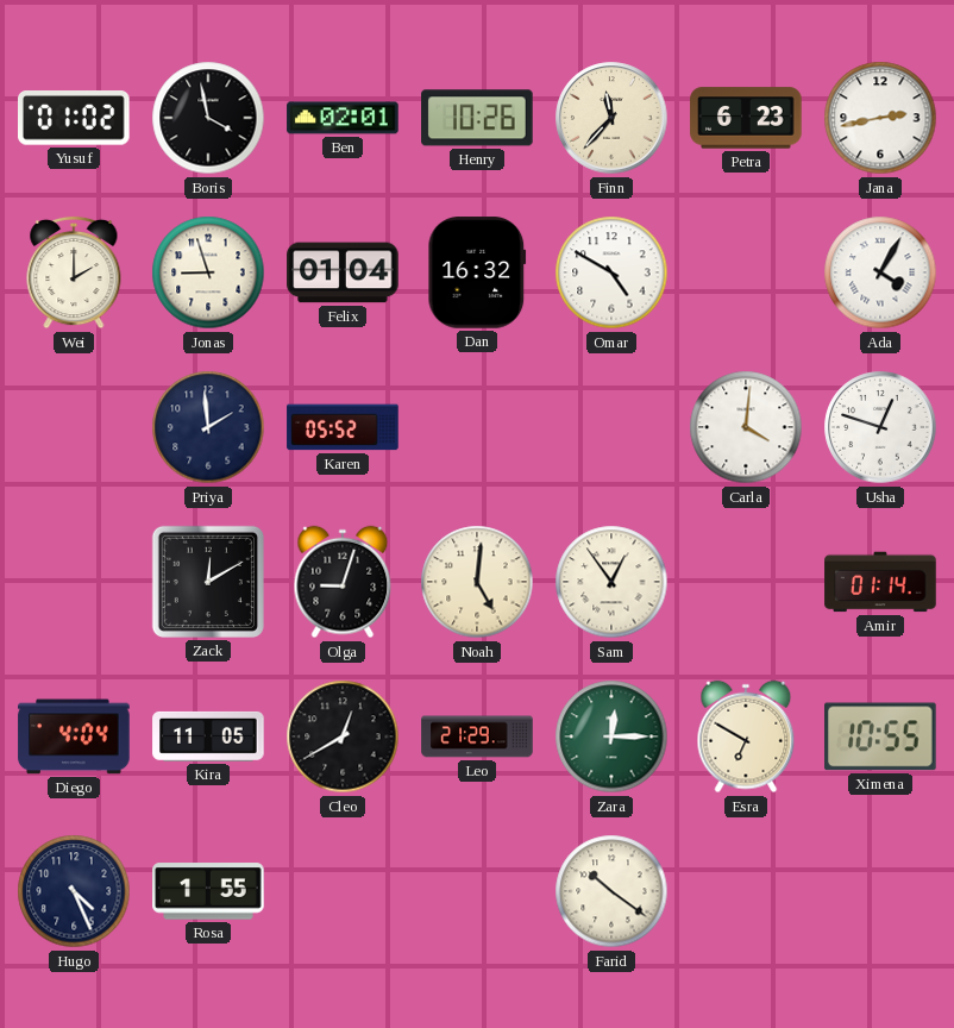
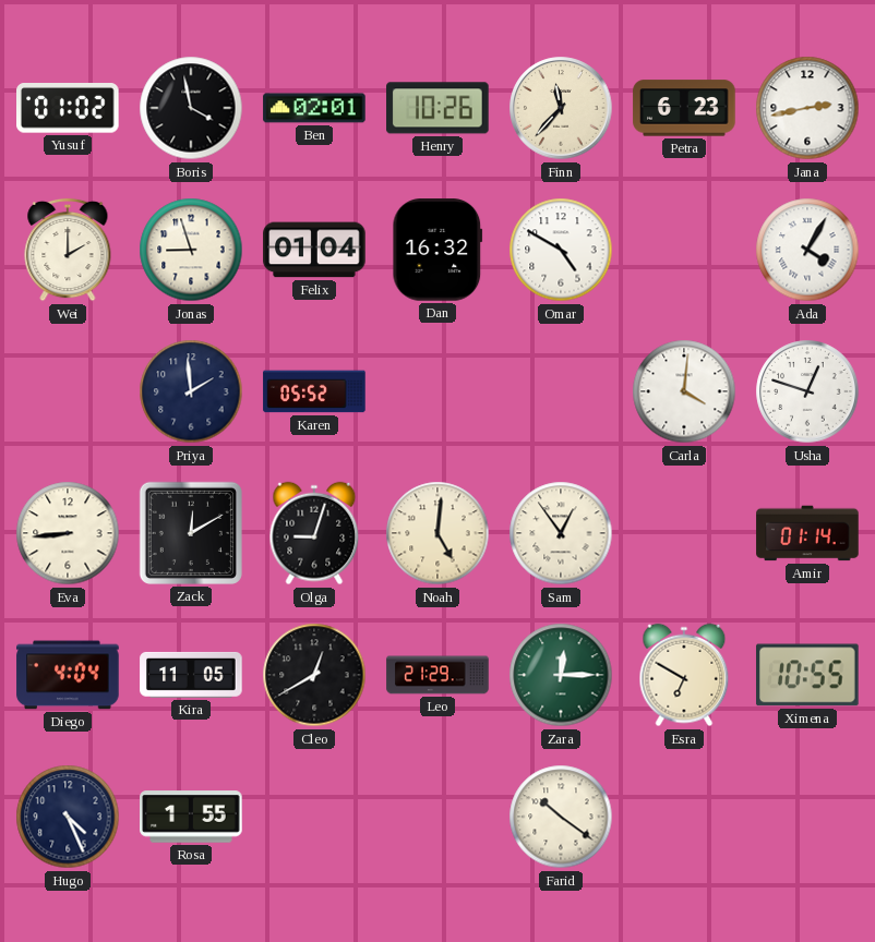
Eva: none -> 8:44
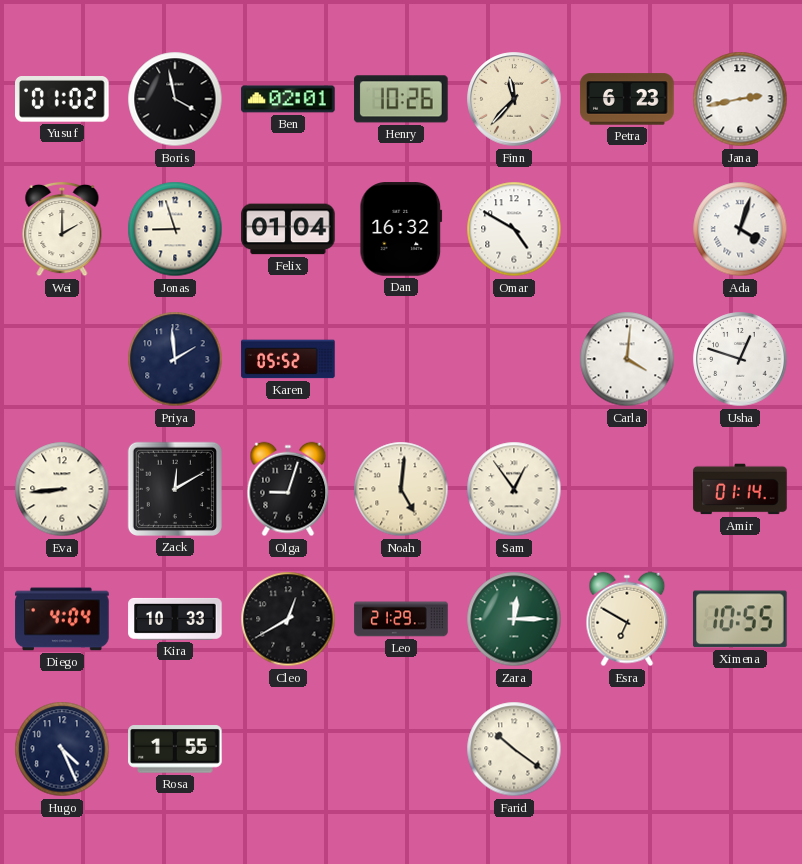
Ada: 4:05 -> 4:03
Kira: 11:05 -> 10:33
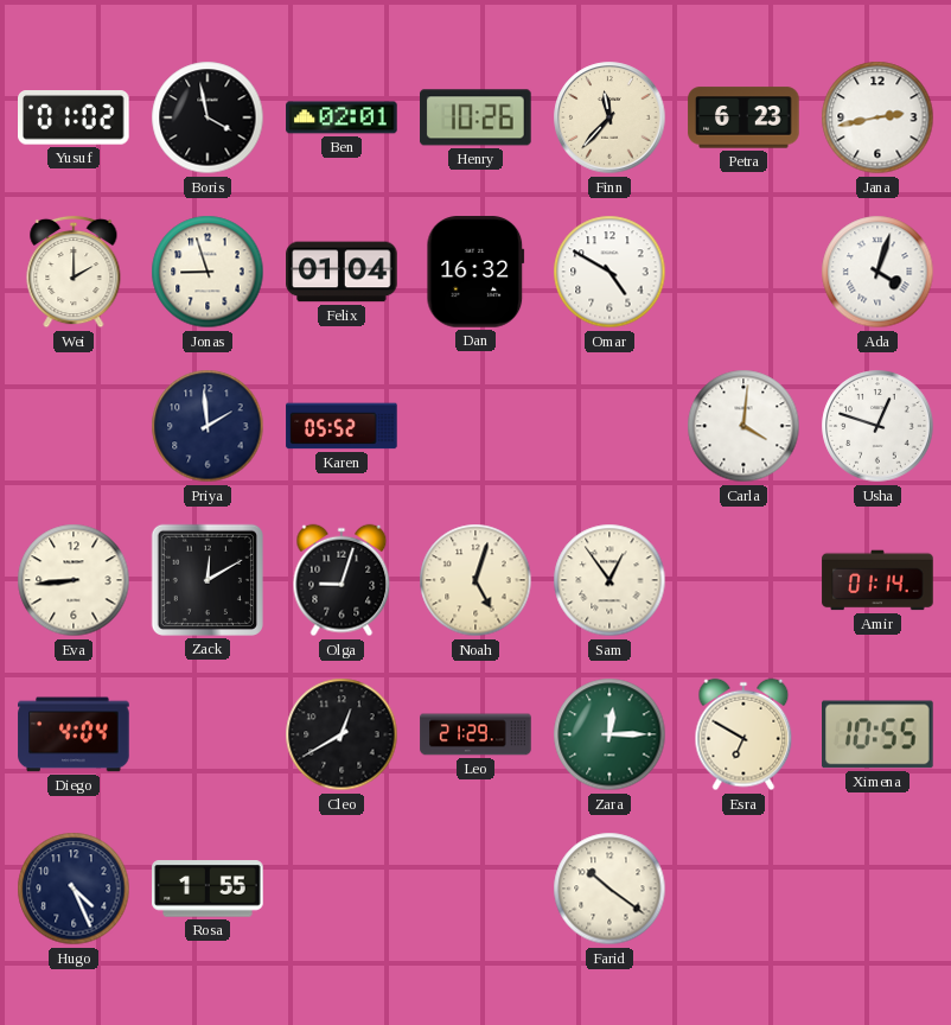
Noah: 5:01 -> 5:03
Kira: 10:33 -> none
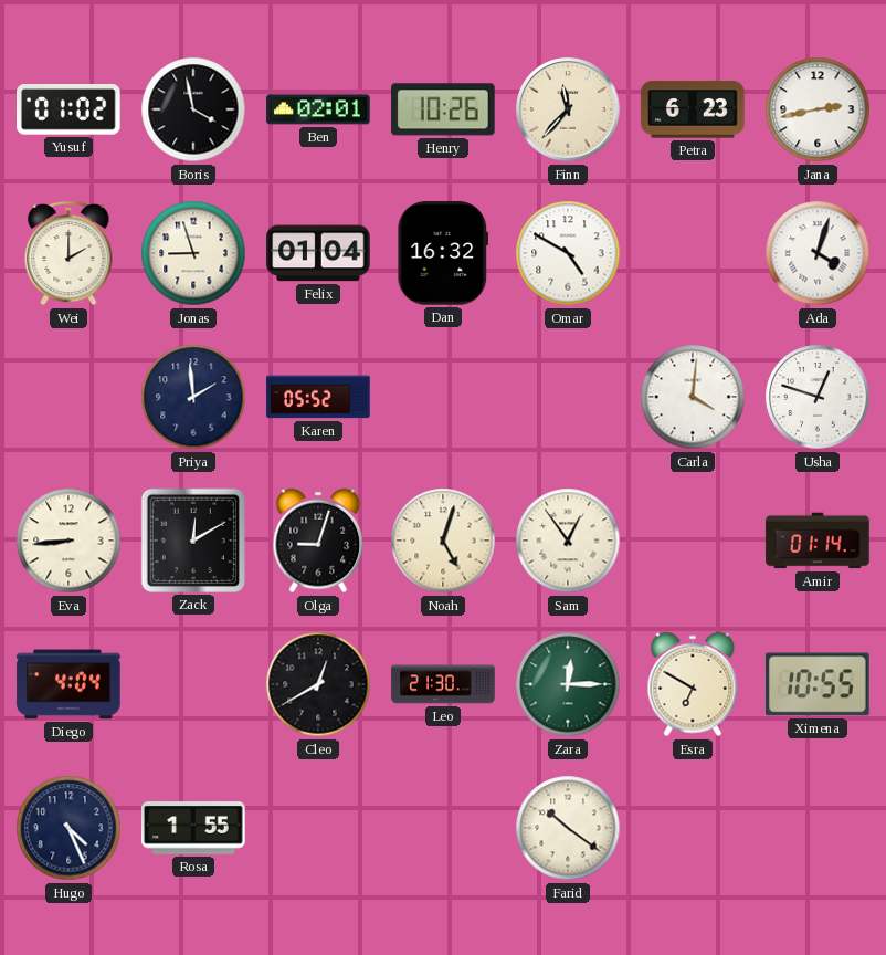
Leo: 21:29 -> 21:30
